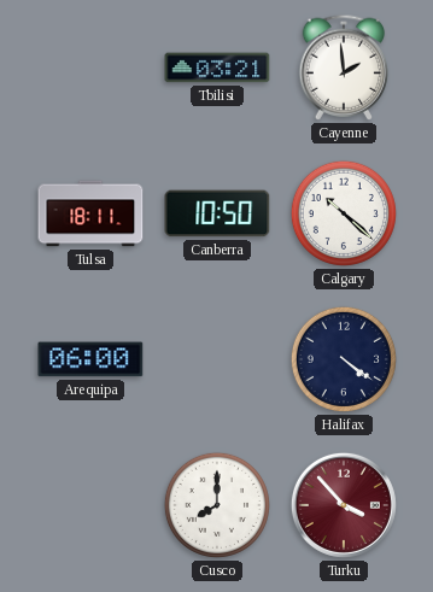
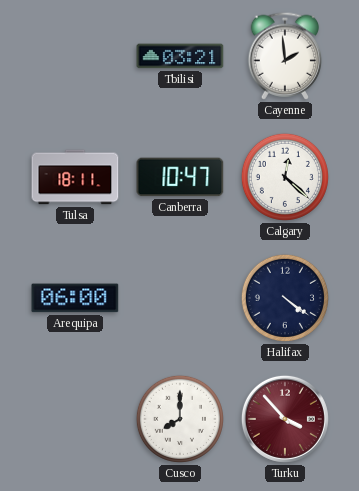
Canberra: 10:50 -> 10:47
Calgary: 10:22 -> 12:22
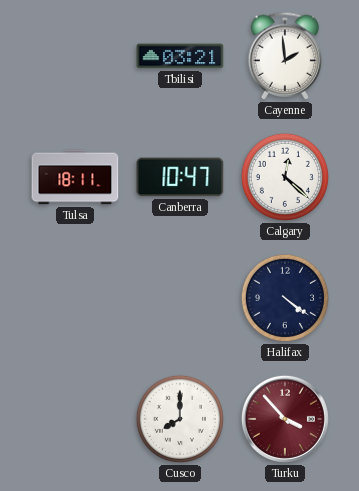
Arequipa: 06:00 -> none
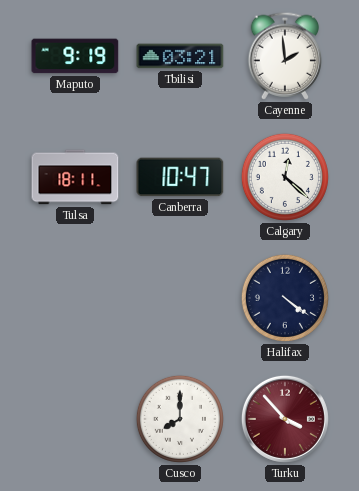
Maputo: none -> 9:19
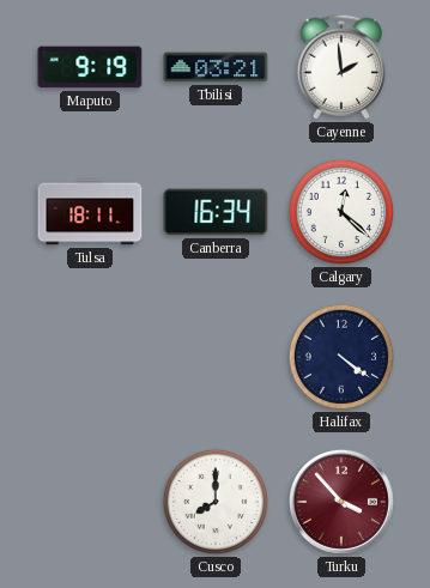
Canberra: 10:47 -> 16:34
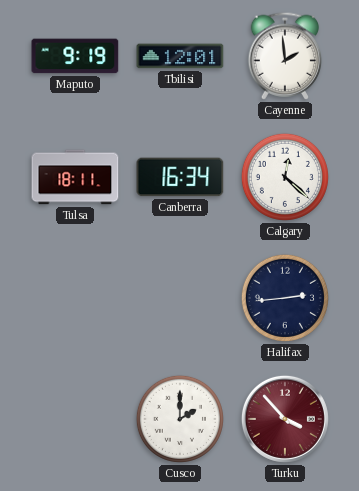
Tbilisi: 03:21 -> 12:01
Halifax: 4:21 -> 2:44
Cusco: 8:00 -> 2:00
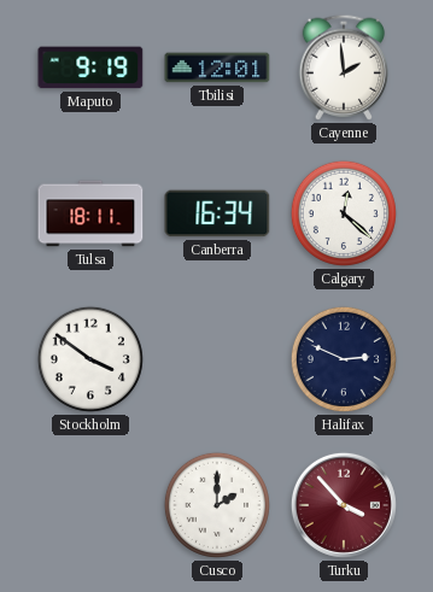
Stockholm: none -> 3:51
Halifax: 2:44 -> 2:49
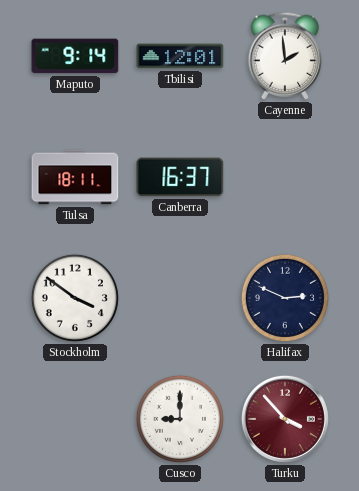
Maputo: 9:19 -> 9:14
Canberra: 16:34 -> 16:37
Calgary: 12:22 -> none
Cusco: 2:00 -> 9:00
